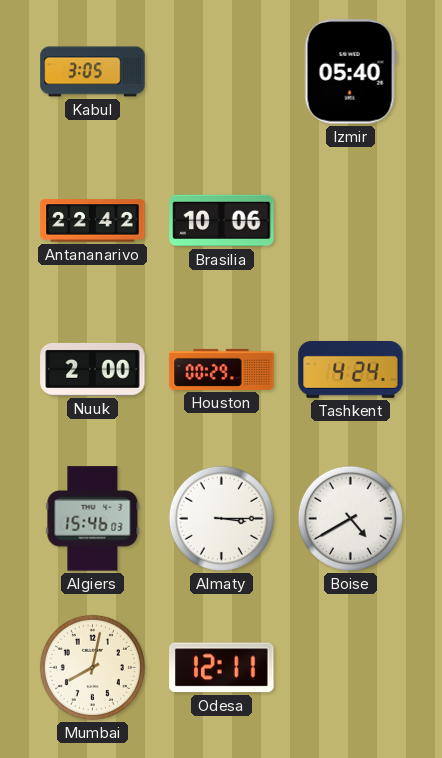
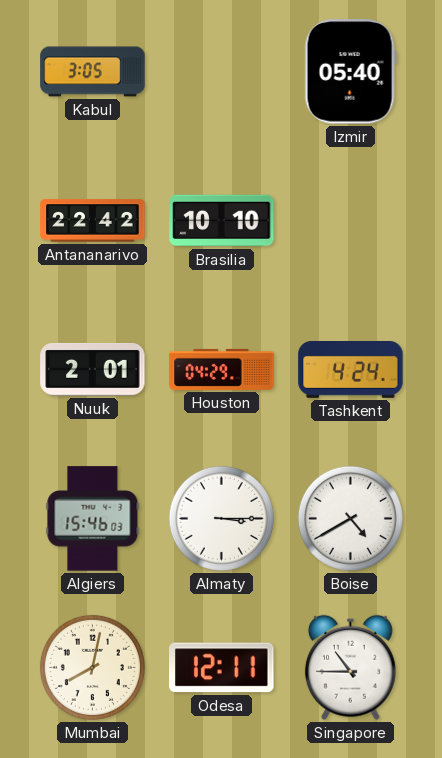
Brasilia: 10:06 -> 10:10
Nuuk: 2:00 -> 2:01
Houston: 00:29 -> 04:29
Singapore: none -> 10:45
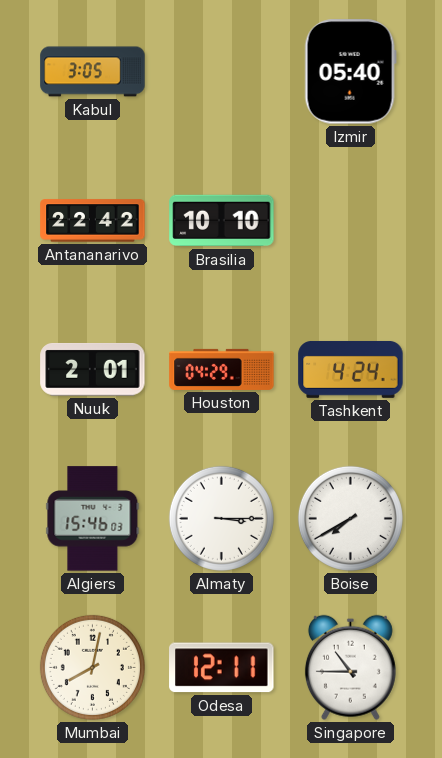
Boise: 4:40 -> 7:40
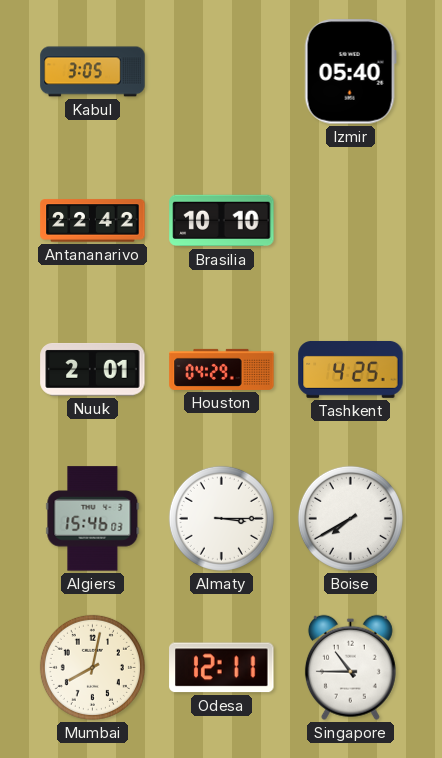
Tashkent: 4:24 -> 4:25
